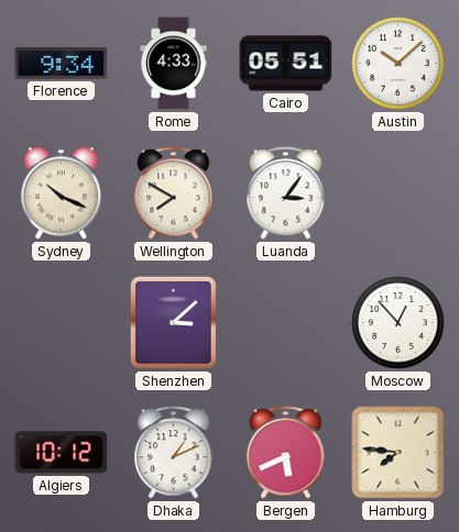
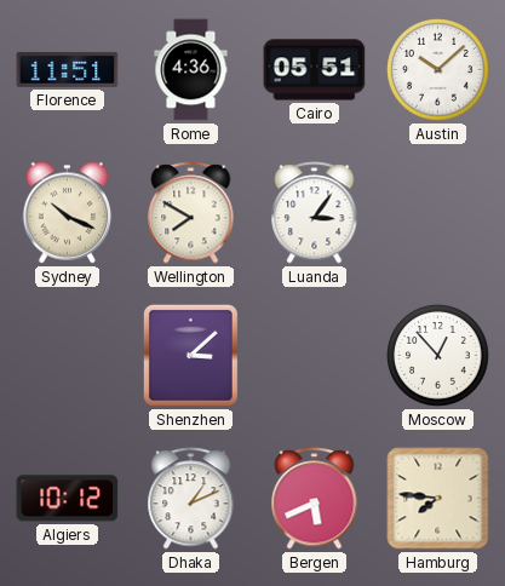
Florence: 9:34 -> 11:51
Rome: 4:33 -> 4:36
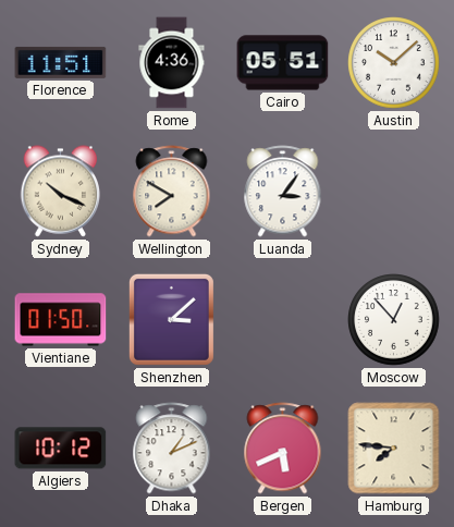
Vientiane: none -> 01:50
